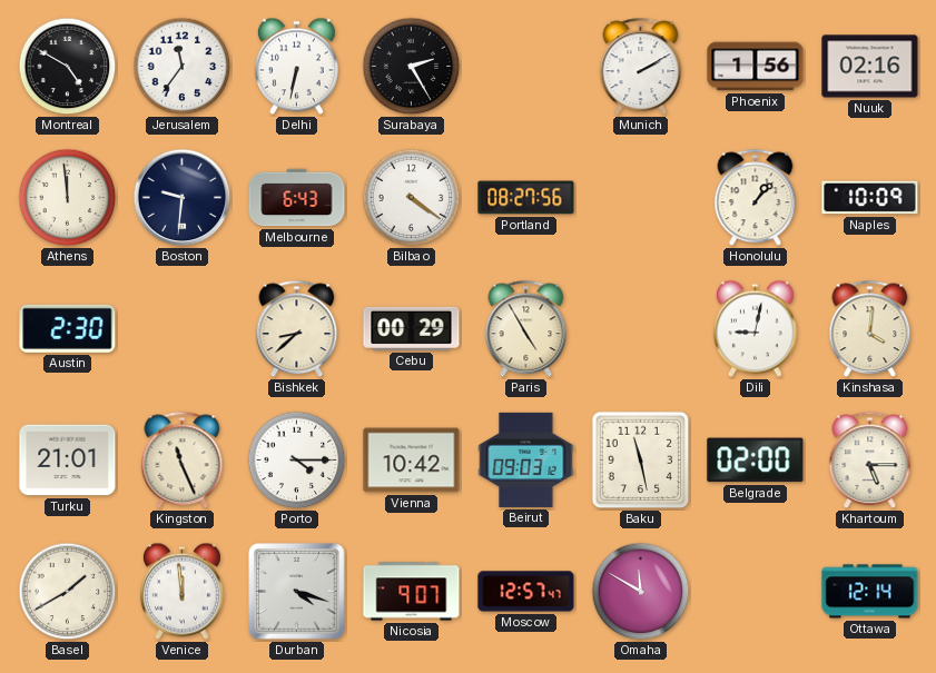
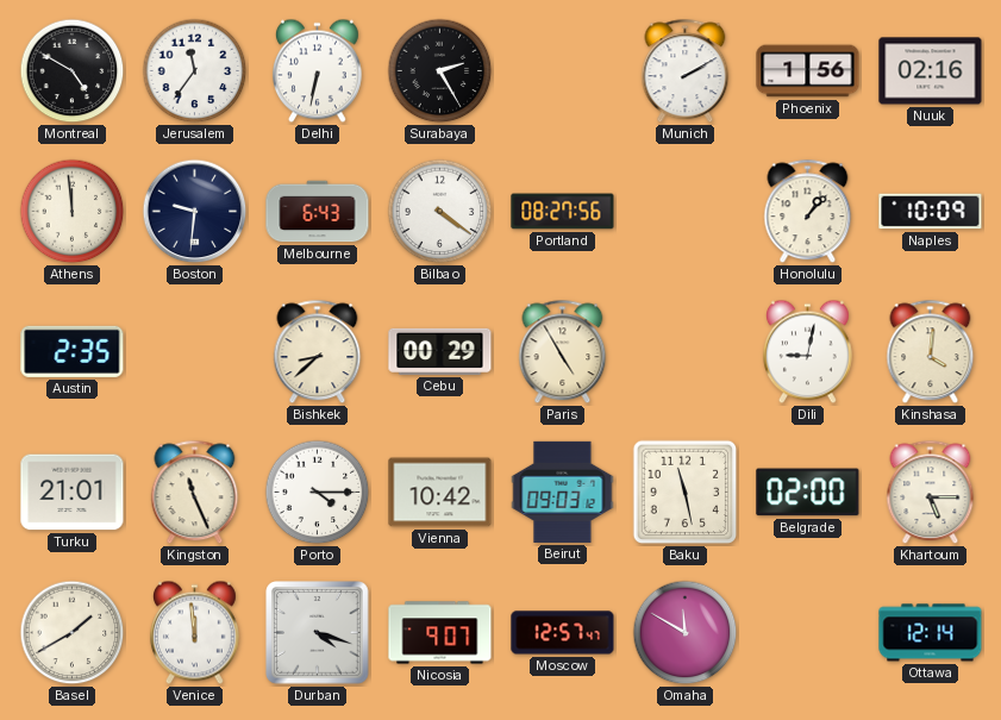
Austin: 2:30 -> 2:35
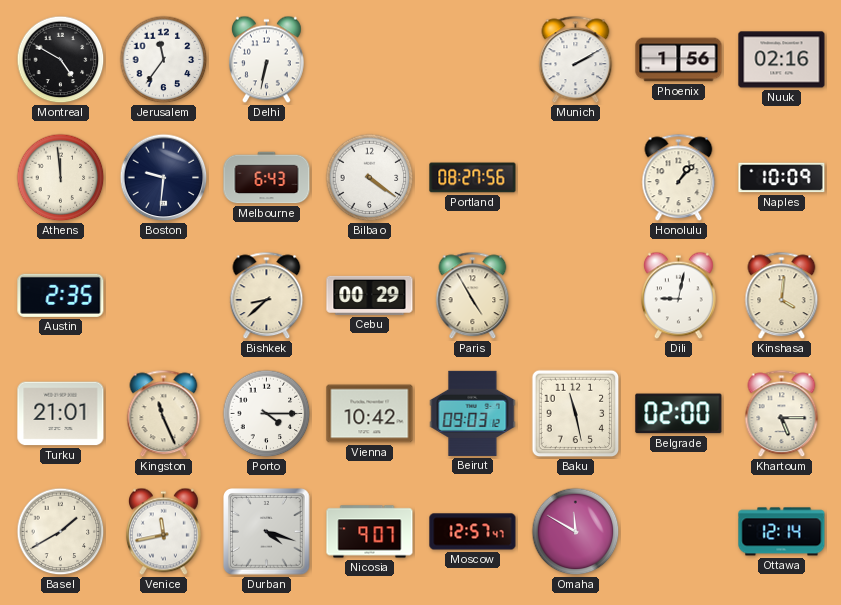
Surabaya: 2:25 -> none
Venice: 11:59 -> 11:43
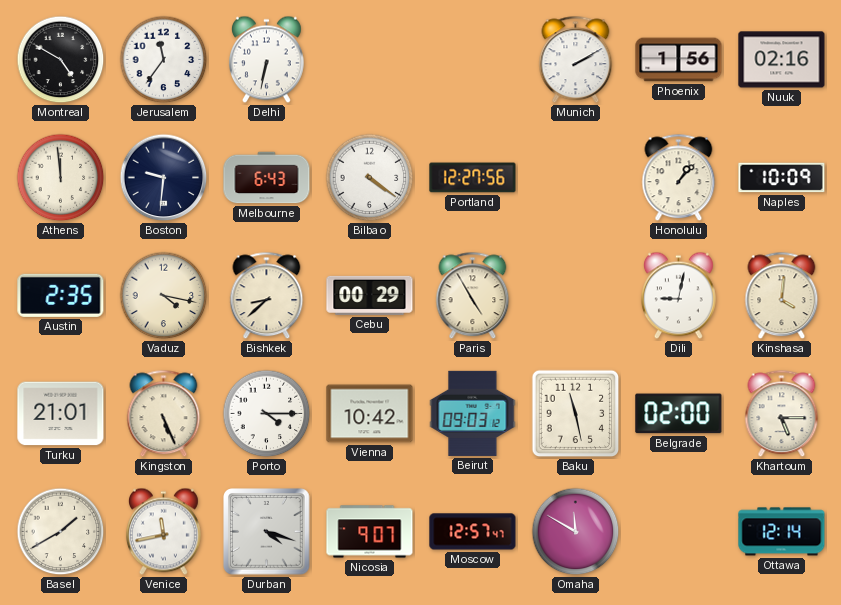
Portland: 08:27 -> 12:27
Vaduz: none -> 4:17
Kingston: 11:26 -> 5:26
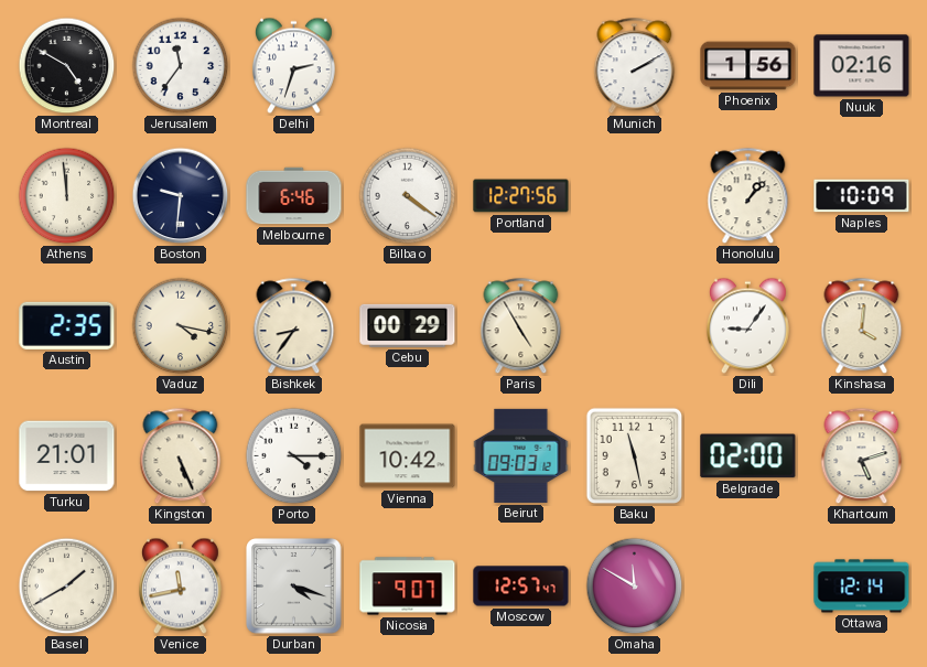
Delhi: 6:32 -> 2:33
Melbourne: 6:43 -> 6:46
Bishkek: 8:38 -> 8:36
Dili: 9:02 -> 9:06
Khartoum: 5:15 -> 5:12
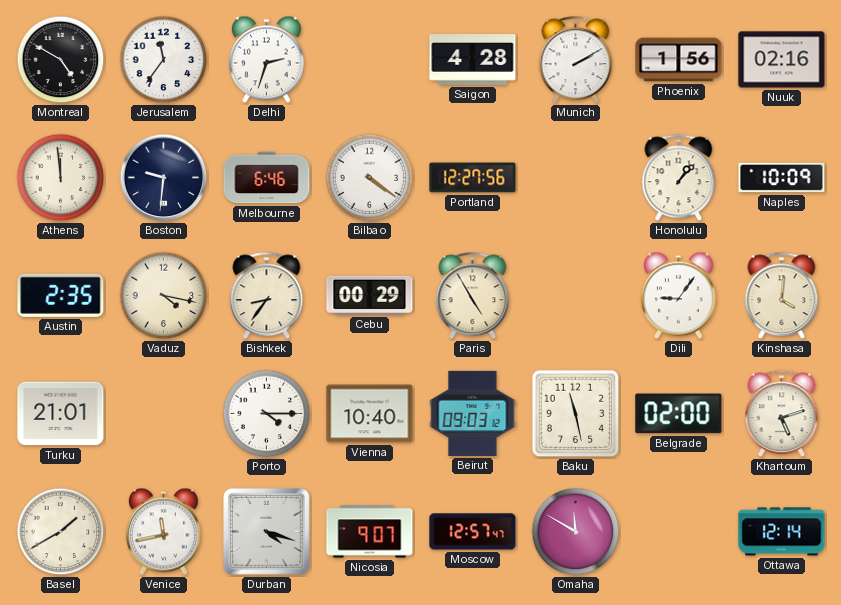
Saigon: none -> 4:28
Kingston: 5:26 -> none
Vienna: 10:42 -> 10:40
